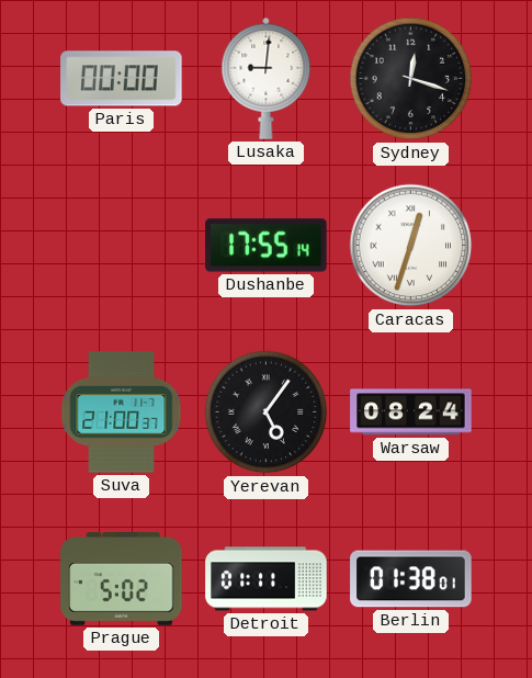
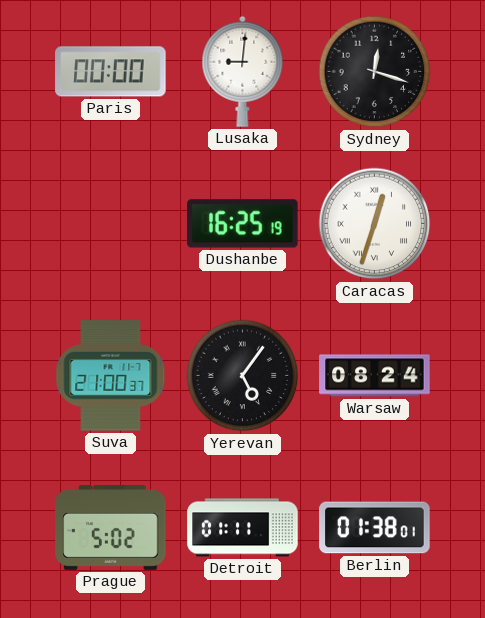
Dushanbe: 17:55 -> 16:25
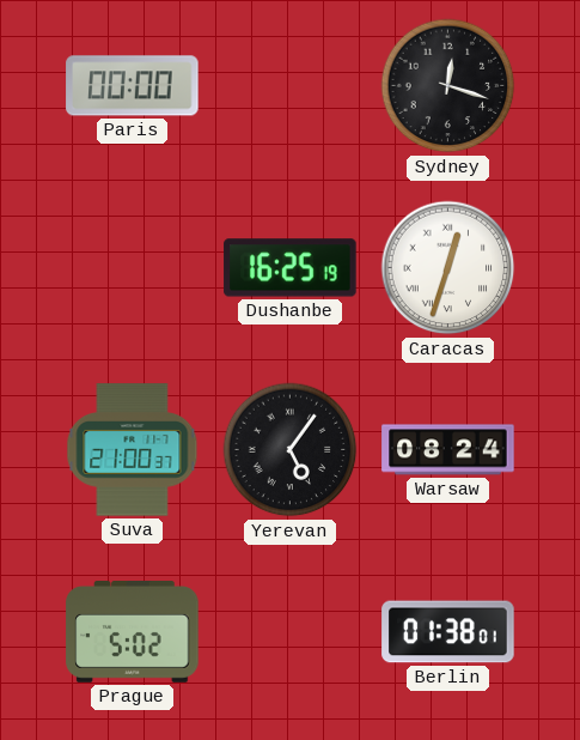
Lusaka: 9:01 -> none
Detroit: 01:11 -> none
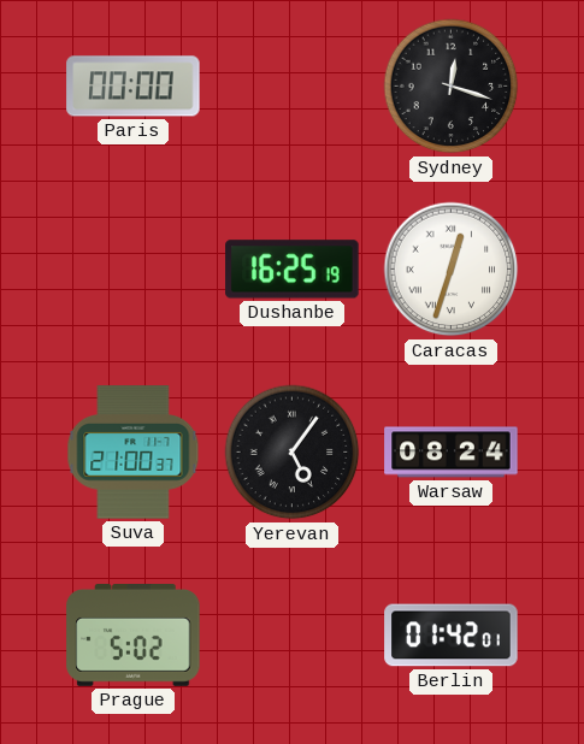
Berlin: 01:38 -> 01:42
